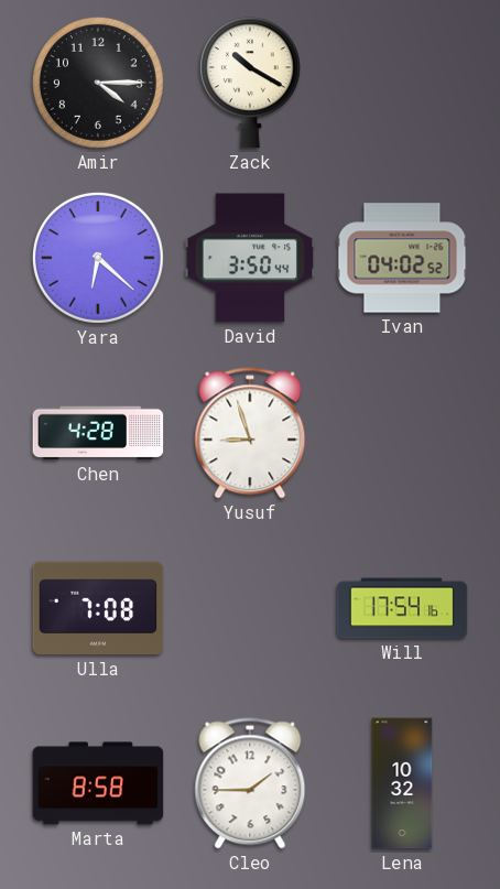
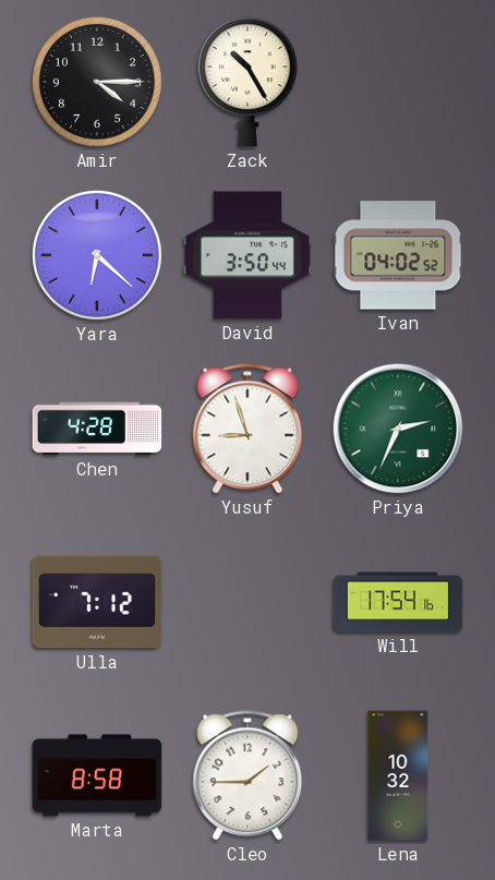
Zack: 10:20 -> 10:25
Priya: none -> 2:34
Ulla: 7:08 -> 7:12
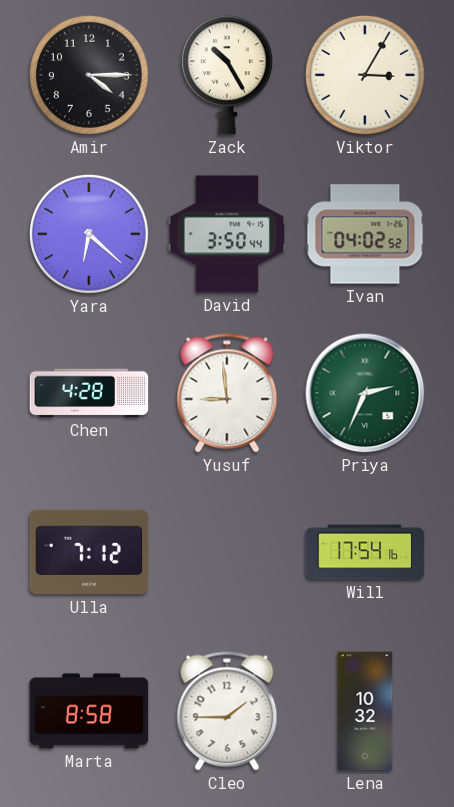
Viktor: none -> 3:05
Yusuf: 8:57 -> 8:59
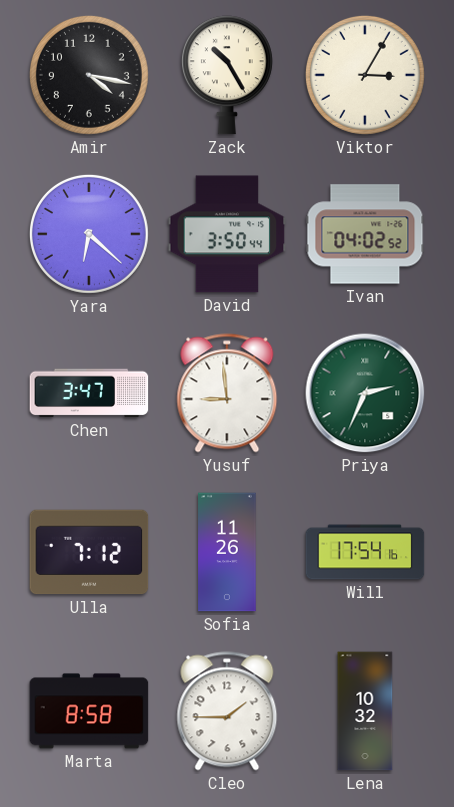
Amir: 4:15 -> 4:17
Chen: 4:28 -> 3:47
Sofia: none -> 11:26
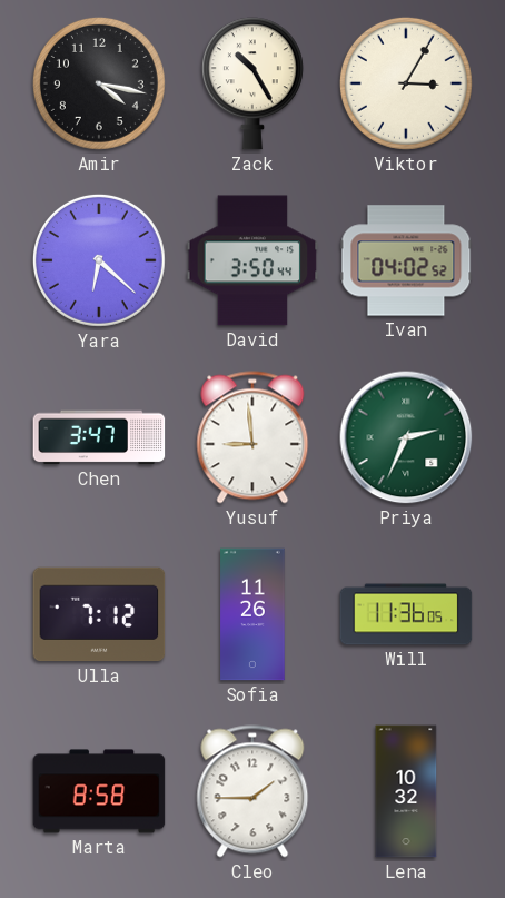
Will: 17:54 -> 11:36
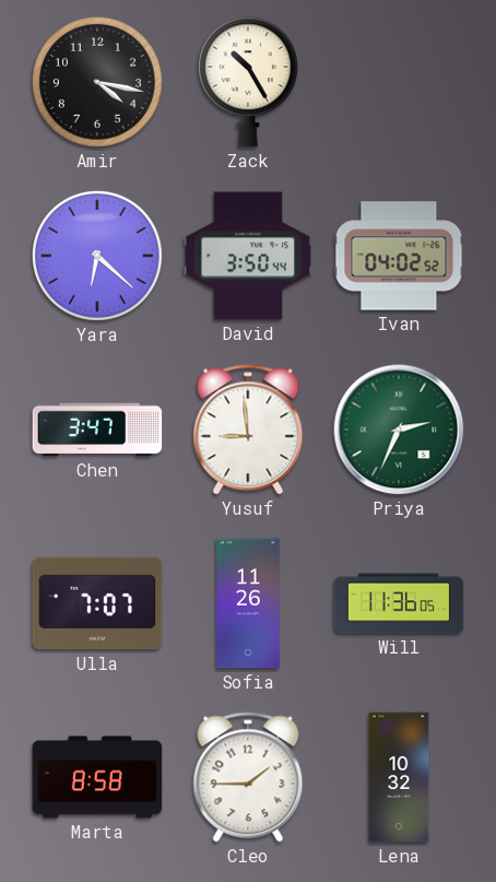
Viktor: 3:05 -> none
Ulla: 7:12 -> 7:07
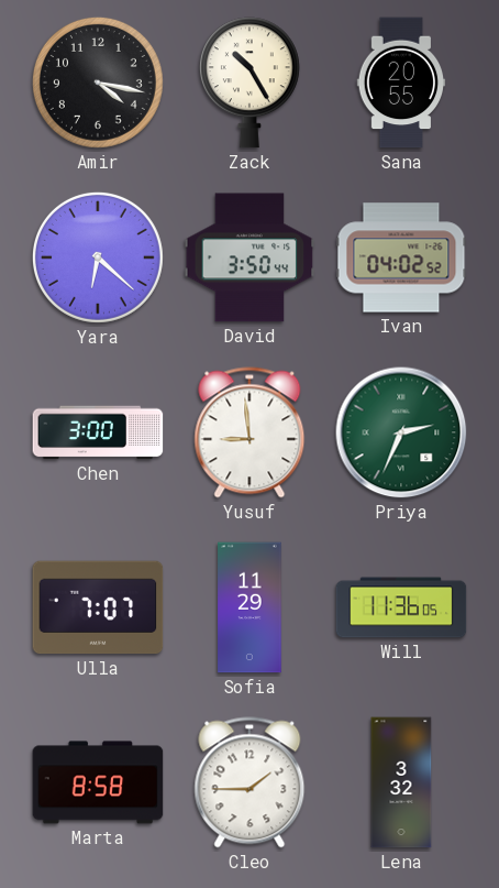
Sana: none -> 20:55
Chen: 3:47 -> 3:00
Sofia: 11:26 -> 11:29
Lena: 10:32 -> 3:32
